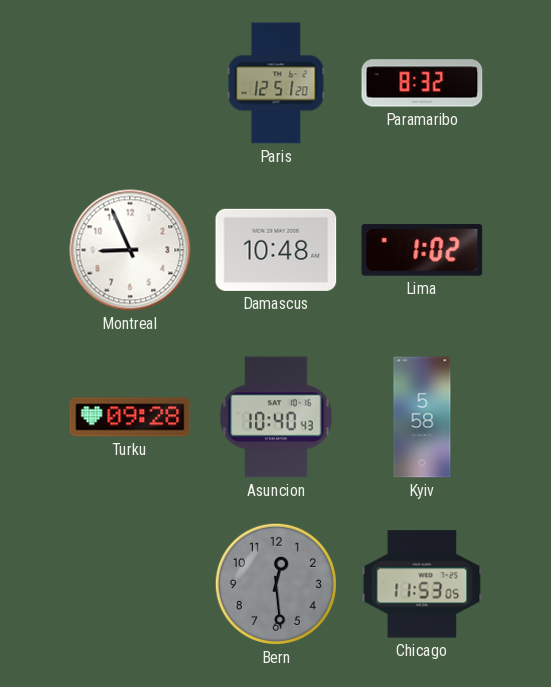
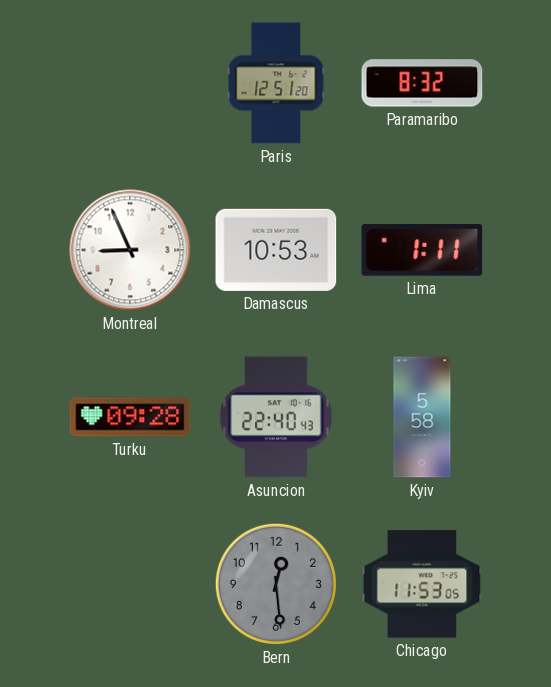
Damascus: 10:48 -> 10:53
Lima: 1:02 -> 1:11
Asuncion: 10:40 -> 22:40
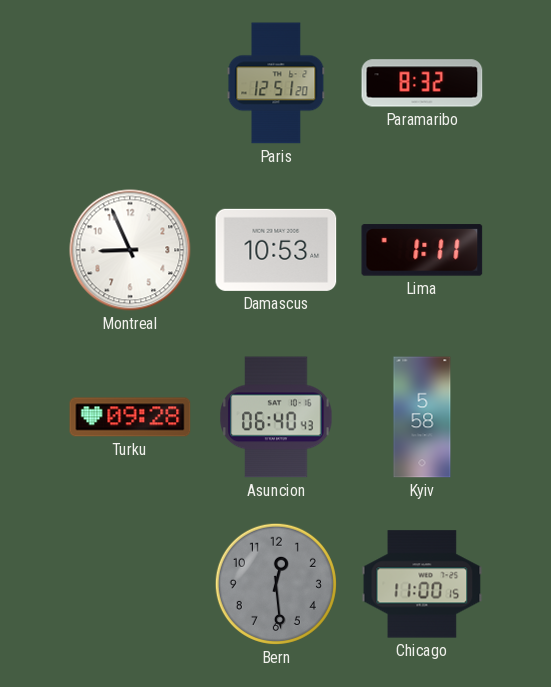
Asuncion: 22:40 -> 06:40
Chicago: 11:53 -> 11:00
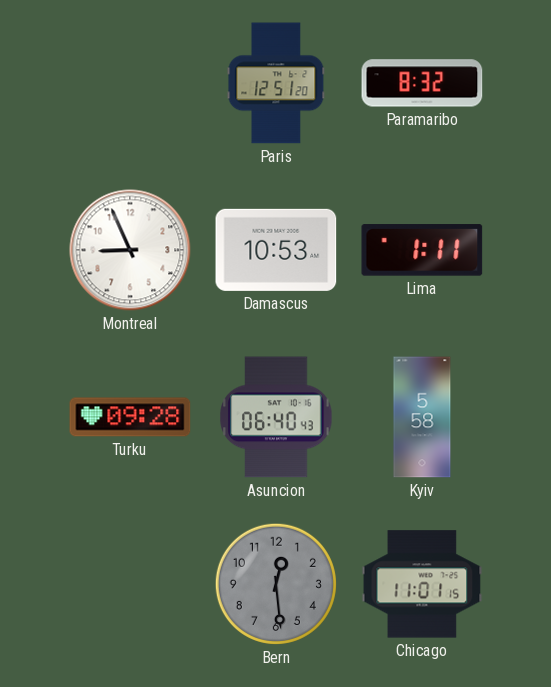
Chicago: 11:00 -> 11:01
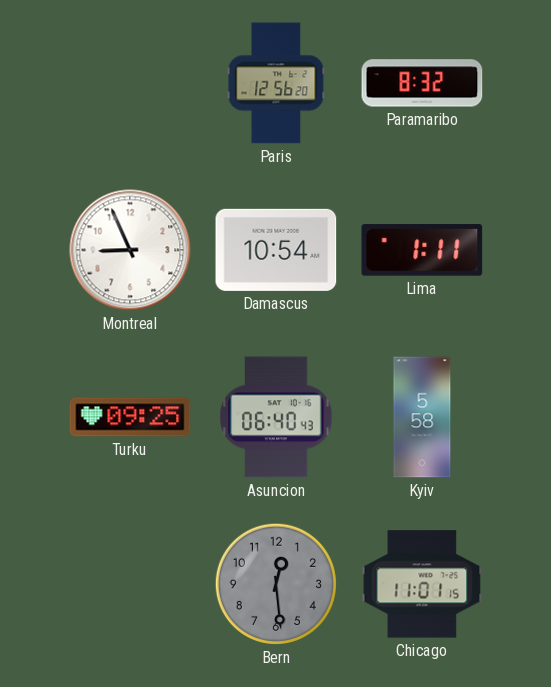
Paris: 12:51 -> 12:56
Damascus: 10:53 -> 10:54
Turku: 09:28 -> 09:25
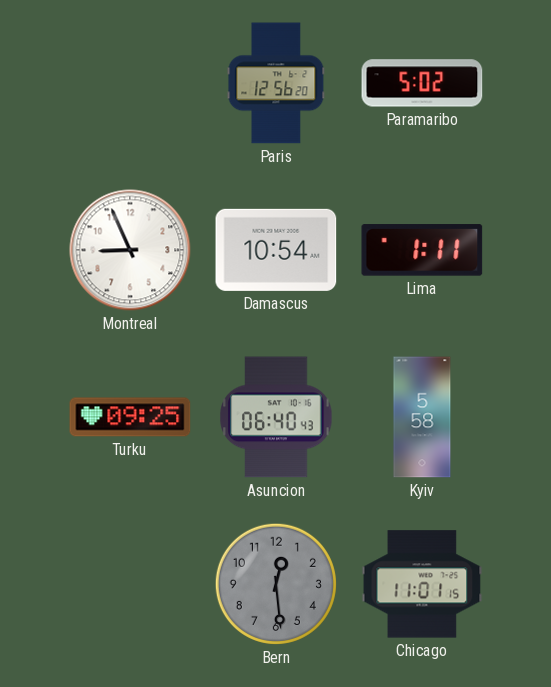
Paramaribo: 8:32 -> 5:02
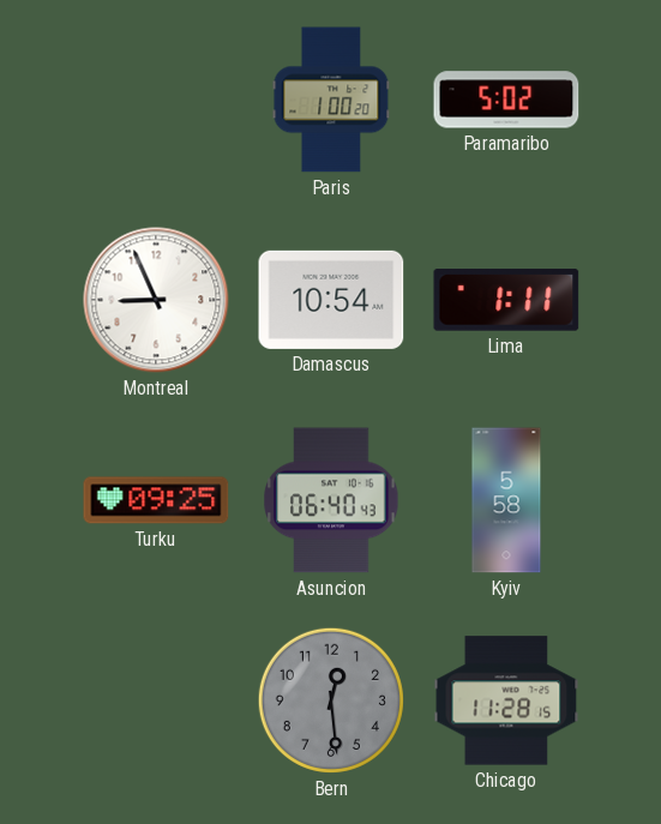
Paris: 12:56 -> 1:00
Chicago: 11:01 -> 11:28
